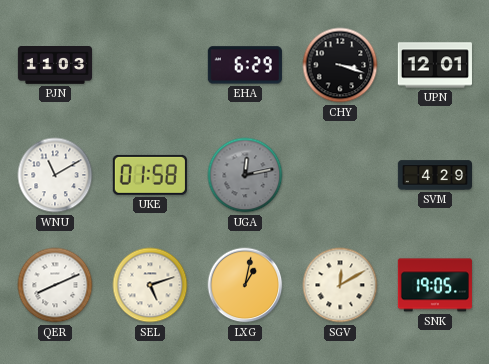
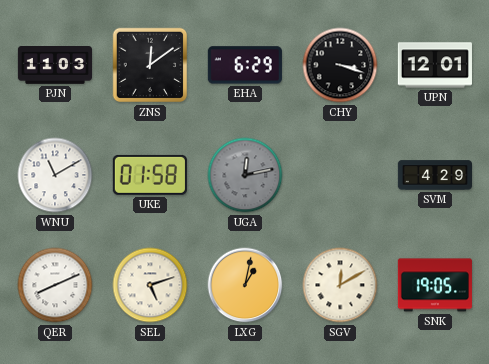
ZNS: none -> 12:09
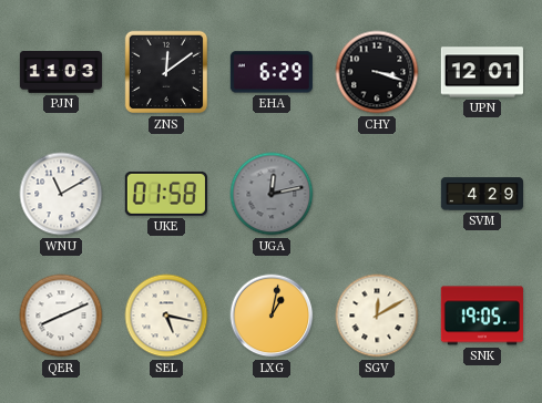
SEL: 5:12 -> 5:17
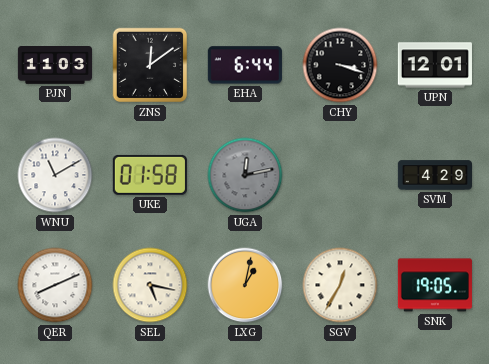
EHA: 6:29 -> 6:44
SGV: 12:10 -> 12:35
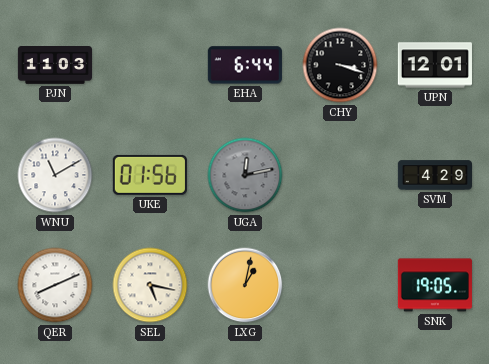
ZNS: 12:09 -> none
UKE: 01:58 -> 01:56
SGV: 12:35 -> none
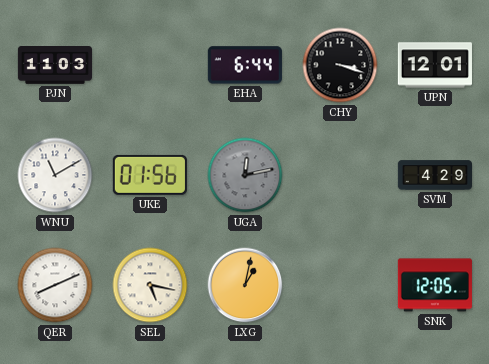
SNK: 19:05 -> 12:05
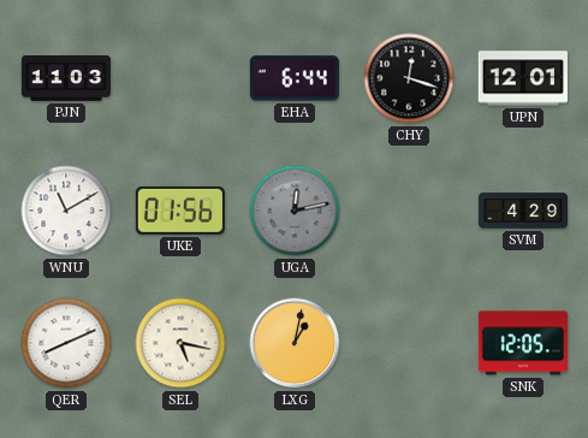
CHY: 3:18 -> 12:18
